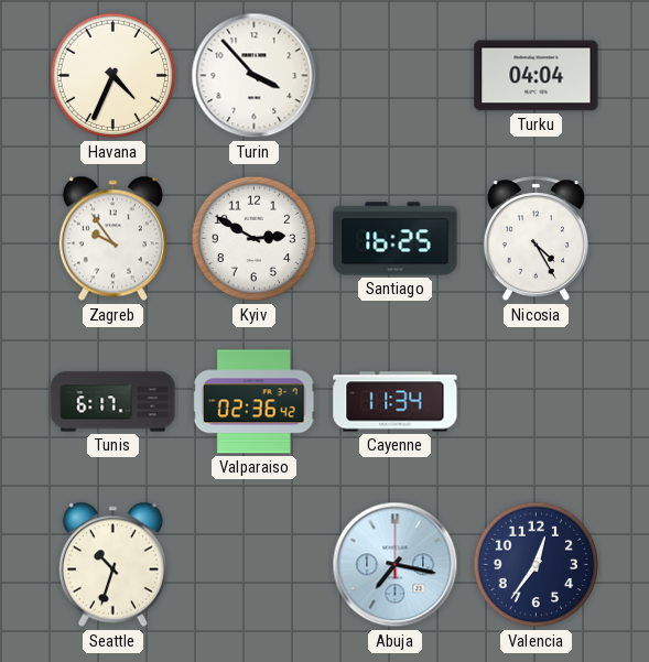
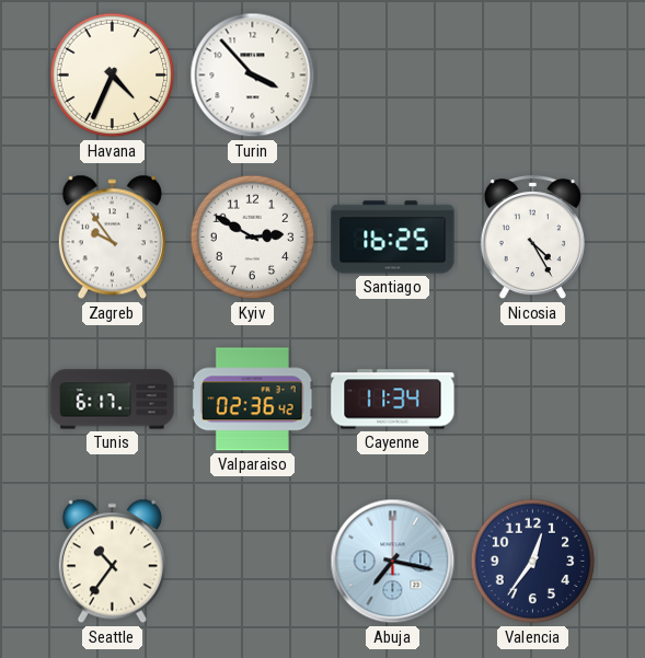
Turku: 04:04 -> none
Seattle: 10:33 -> 10:36
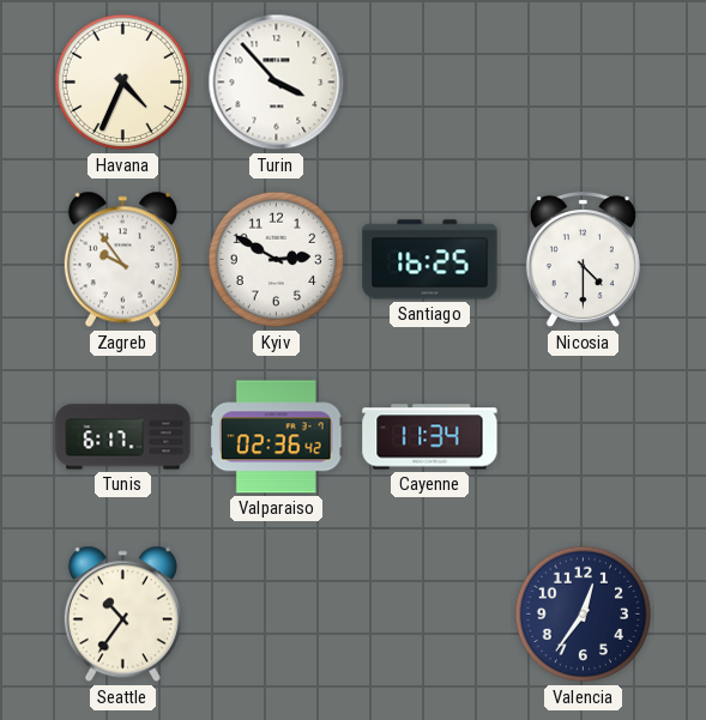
Nicosia: 4:25 -> 4:30
Abuja: 7:17 -> none
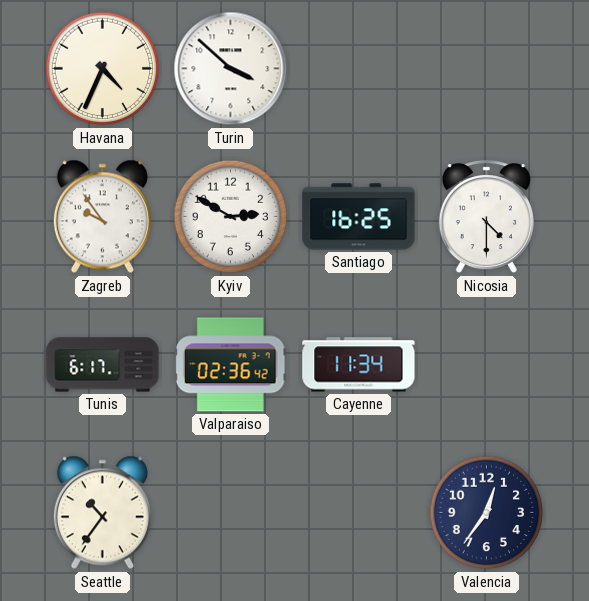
Turin: 3:53 -> 3:52
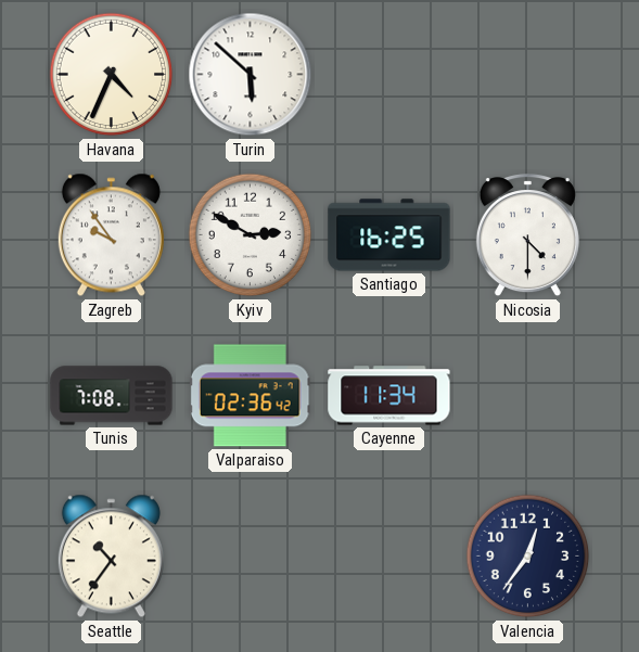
Turin: 3:52 -> 5:52
Tunis: 6:17 -> 7:08
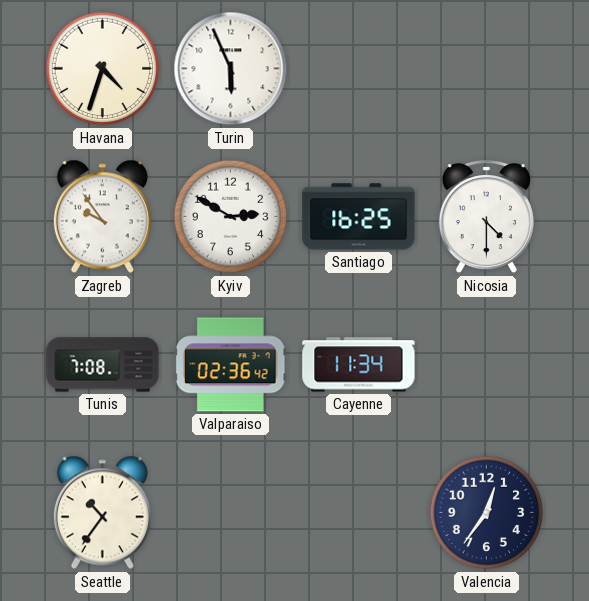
Havana: 4:34 -> 4:33
Turin: 5:52 -> 5:56
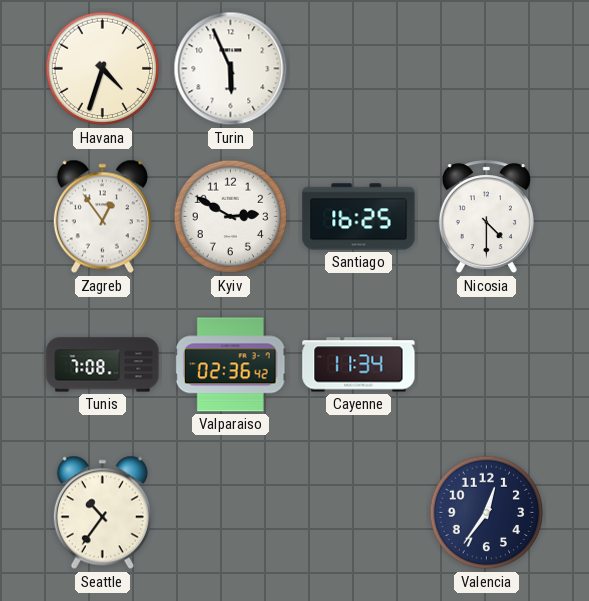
Zagreb: 9:54 -> 12:54
